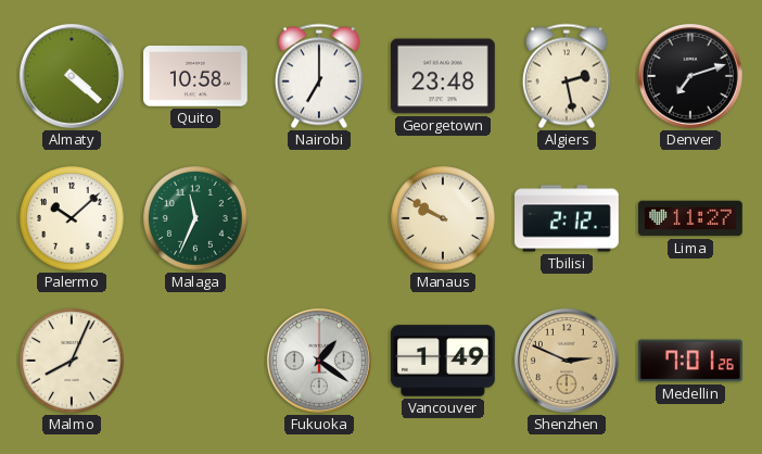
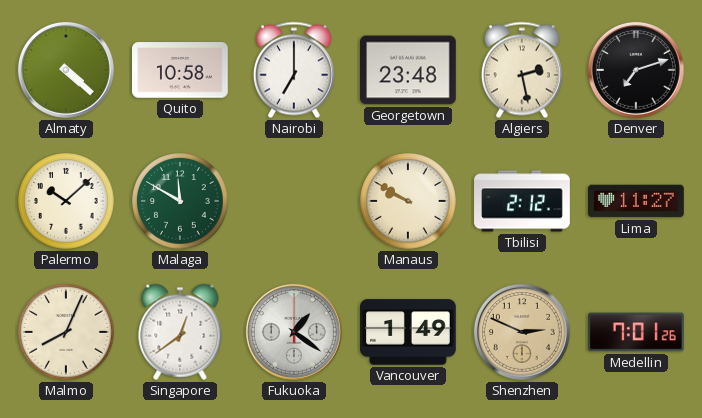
Malaga: 11:34 -> 11:50
Singapore: none -> 12:39
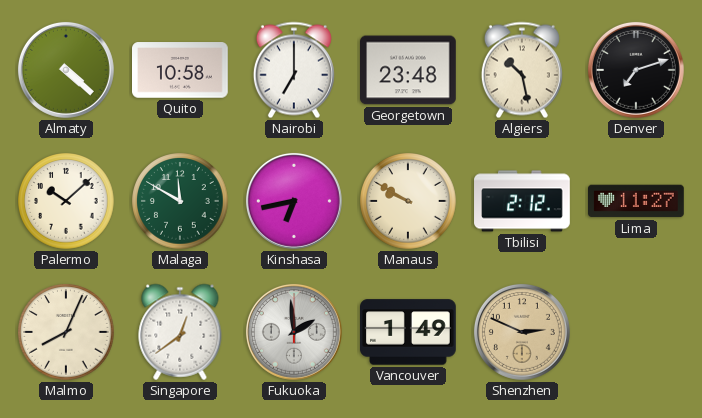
Algiers: 2:28 -> 10:28
Kinshasa: none -> 6:43
Fukuoka: 1:21 -> 1:59
Medellin: 7:01 -> none
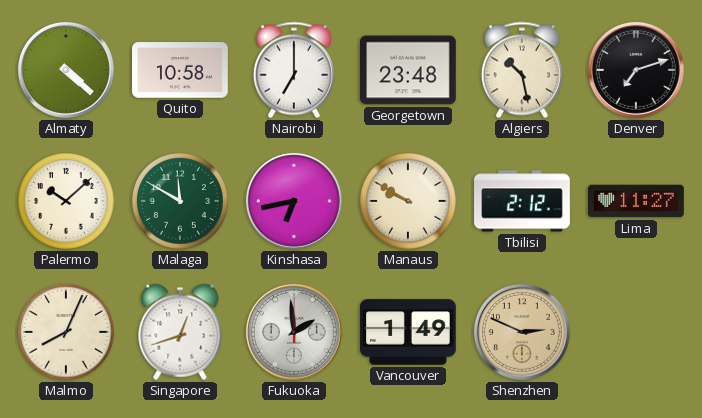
Singapore: 12:39 -> 12:42
